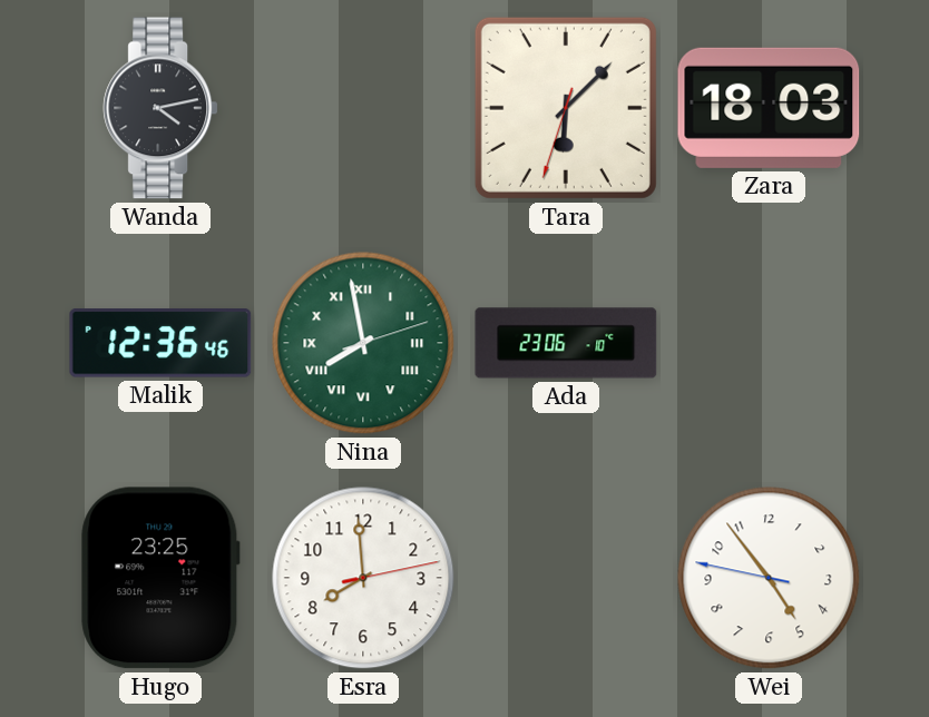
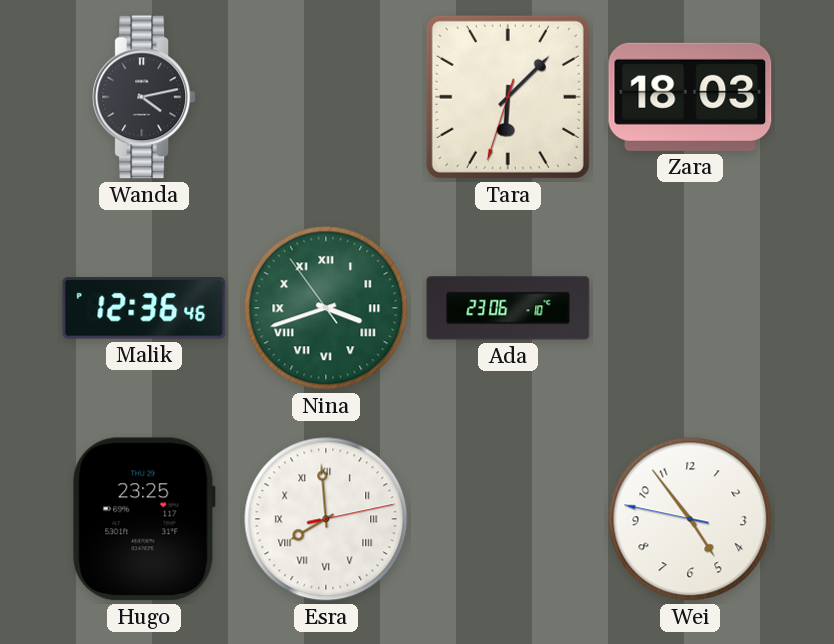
Nina: 7:58 -> 3:41
Esra numerals: Arabic -> Roman
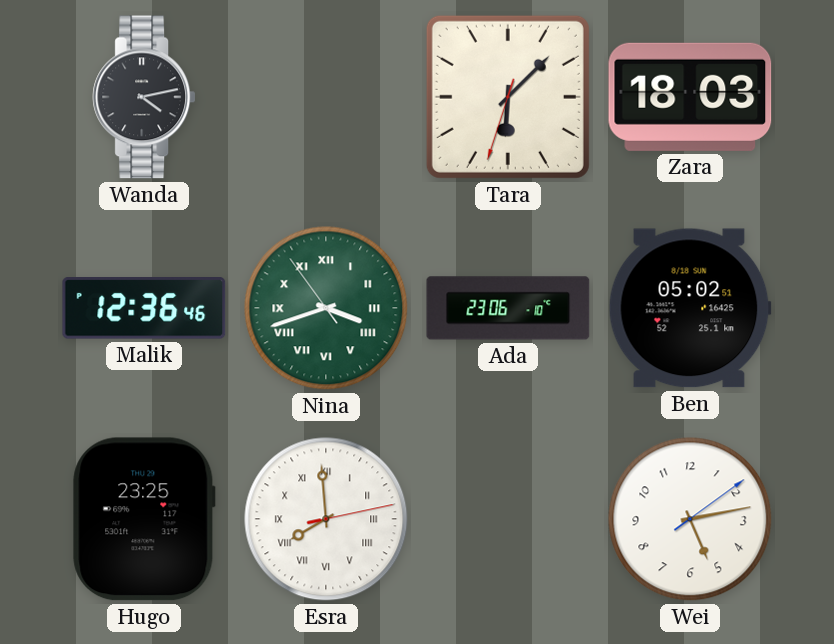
Ben: none -> 05:02
Wei: 4:53 -> 5:13
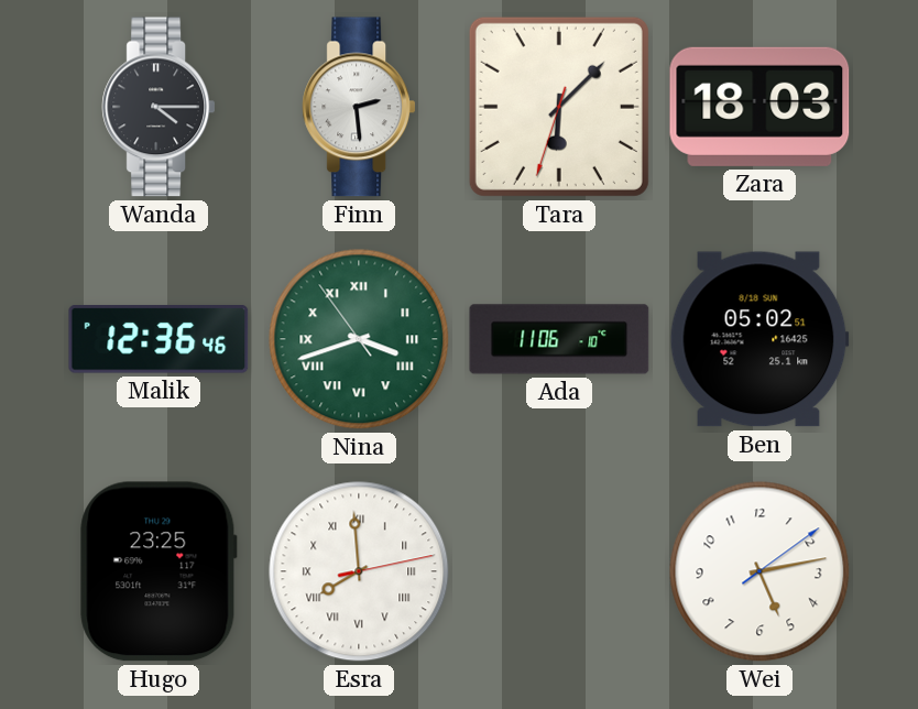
Wanda: 4:13 -> 4:15
Finn: none -> 2:29
Ada: 23:06 -> 11:06
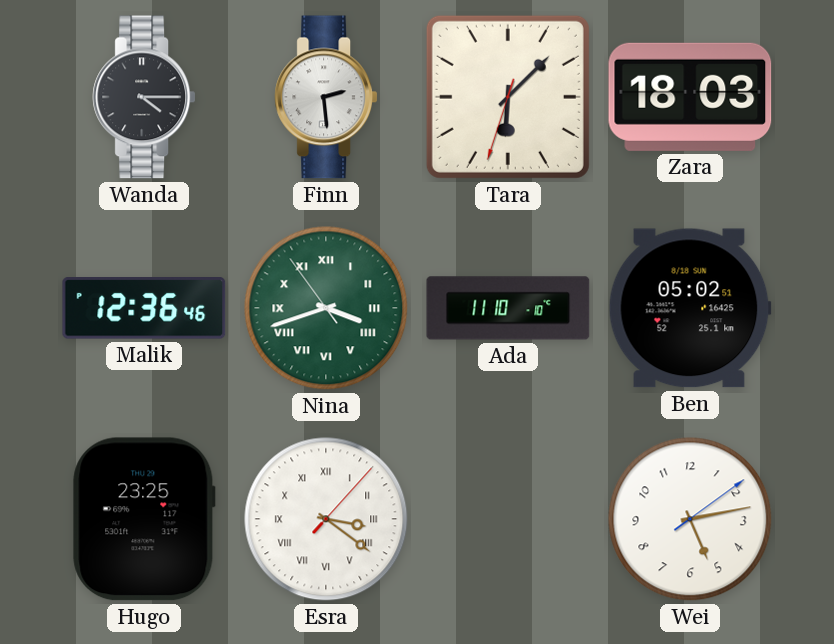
Ada: 11:06 -> 11:10
Esra: 7:59 -> 3:21
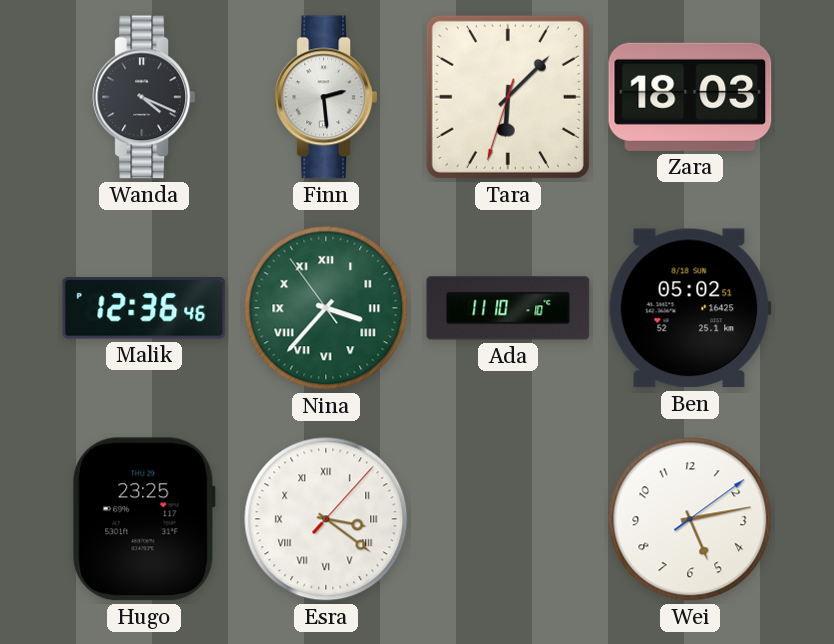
Wanda: 4:15 -> 4:19
Nina: 3:41 -> 3:36
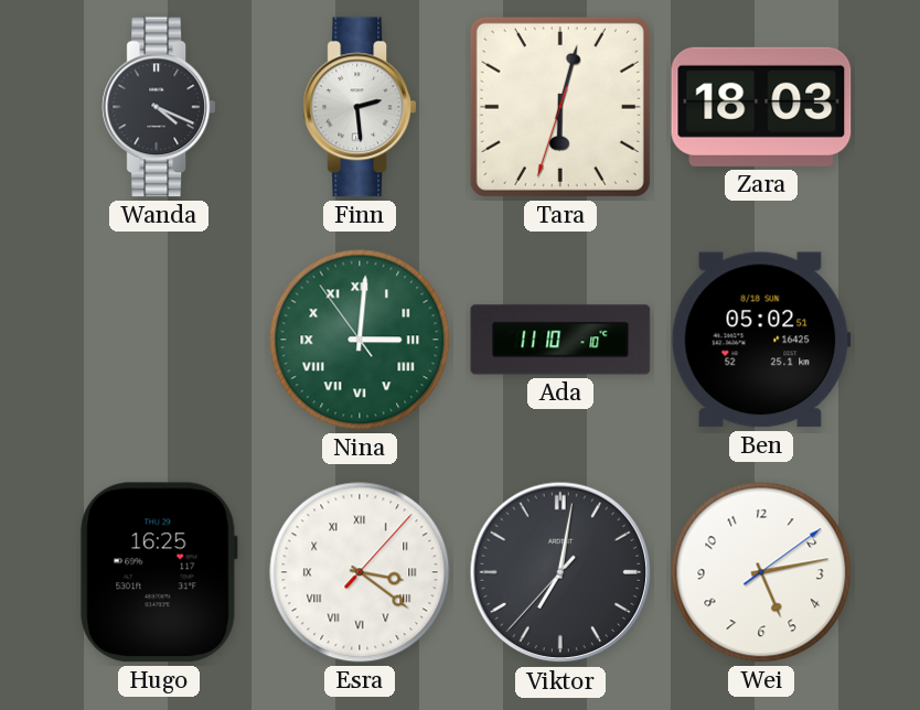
Tara: 6:07 -> 6:02
Malik: 12:36 -> none
Nina: 3:36 -> 3:00
Hugo: 23:25 -> 16:25
Viktor: none -> 7:01
